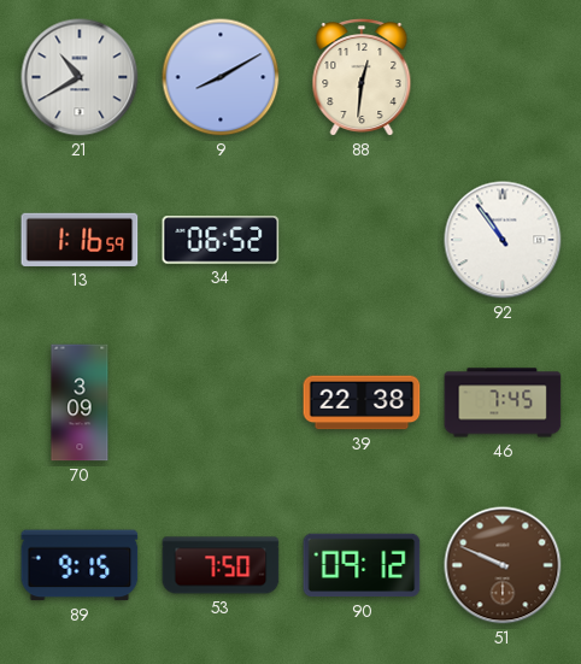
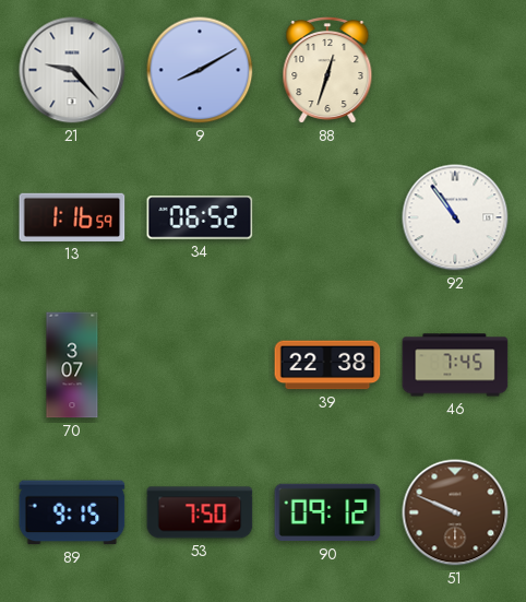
21: 10:40 -> 9:23
88: 12:31 -> 12:33
70: 3:09 -> 3:07
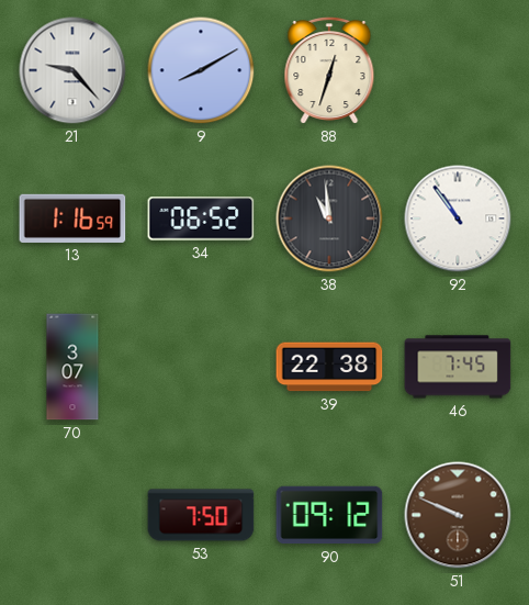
38: none -> 10:59
89: 9:15 -> none
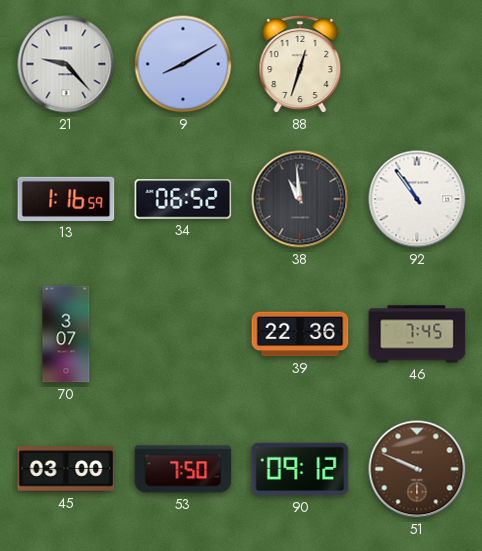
39: 22:38 -> 22:36
45: none -> 03:00
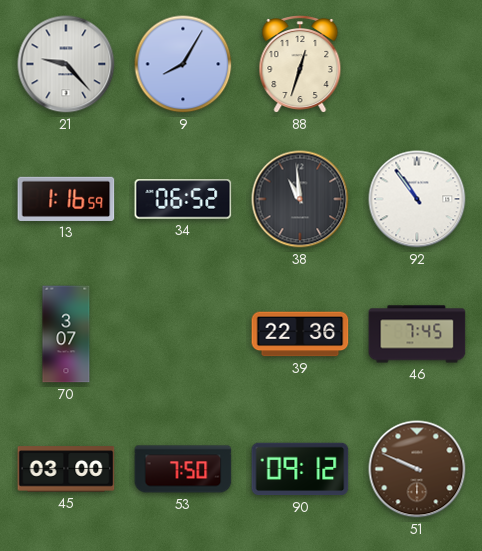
9: 8:10 -> 8:05
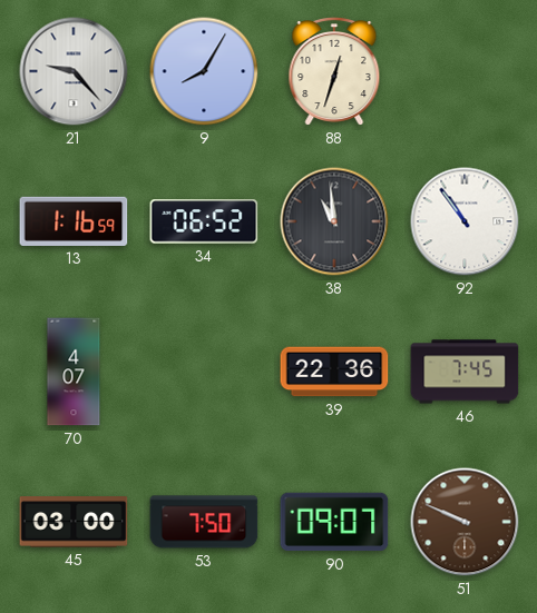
70: 3:07 -> 4:07
90: 09:12 -> 09:07
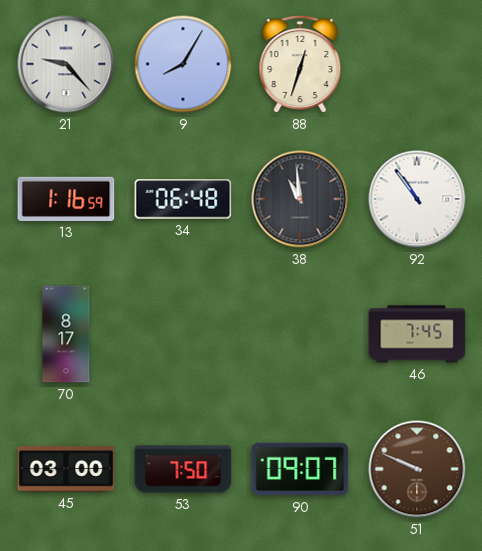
34: 06:52 -> 06:48
70: 4:07 -> 8:17
39: 22:36 -> none
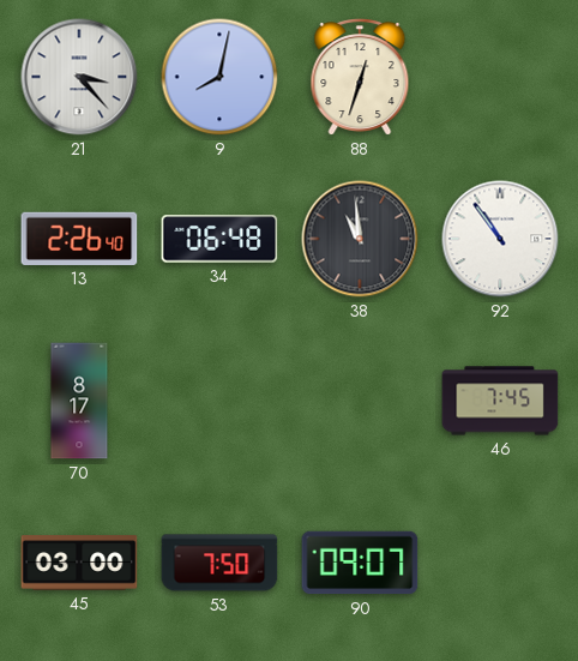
21: 9:23 -> 3:23
9: 8:05 -> 8:02
13: 1:16 -> 2:26
51: 9:49 -> none
